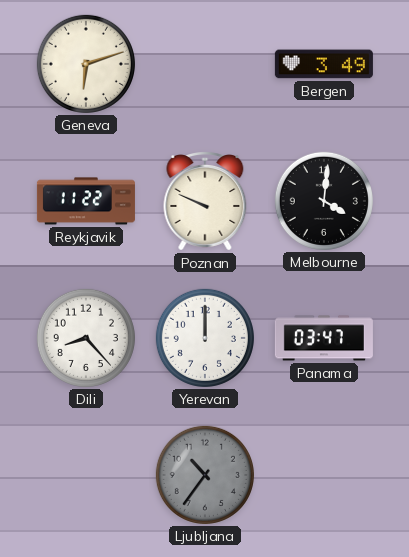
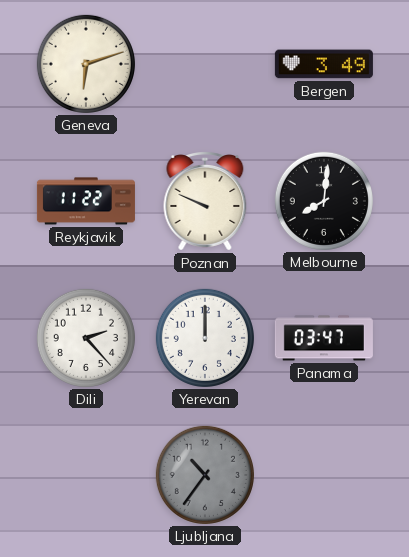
Melbourne: 4:01 -> 8:01
Dili: 8:23 -> 2:23
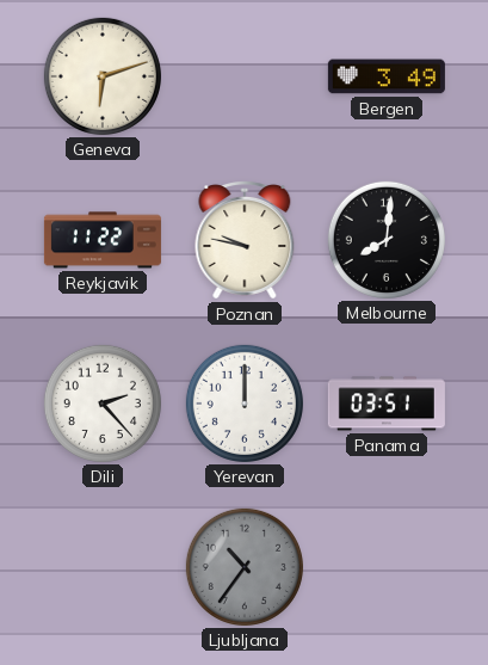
Poznan: 9:49 -> 9:47
Panama: 03:47 -> 03:51
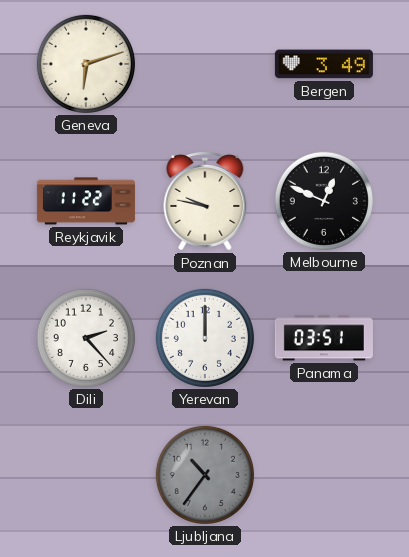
Melbourne: 8:01 -> 12:49
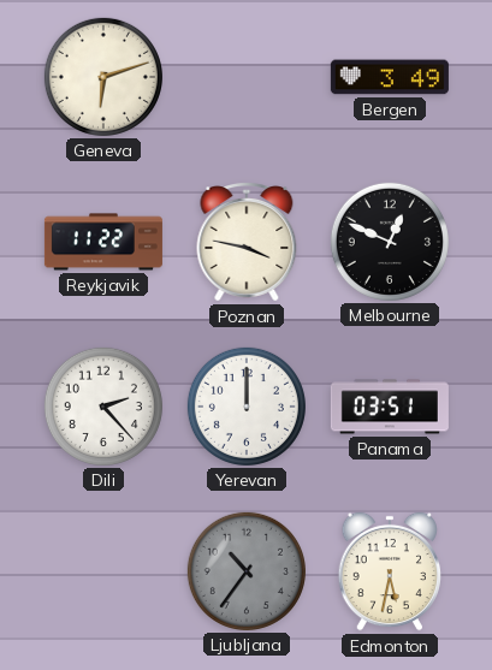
Poznan: 9:47 -> 3:47
Edmonton: none -> 5:32
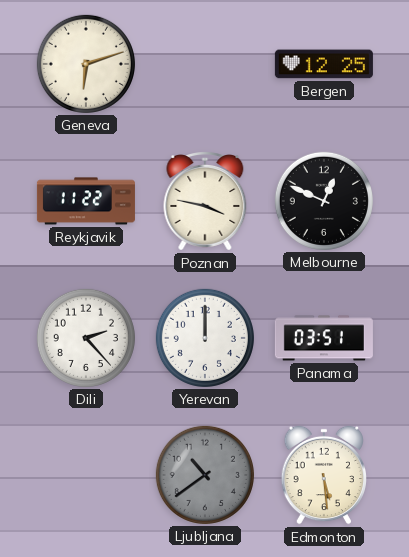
Bergen: 3:49 -> 12:25
Ljubljana: 10:36 -> 10:39
Edmonton: 5:32 -> 5:29
